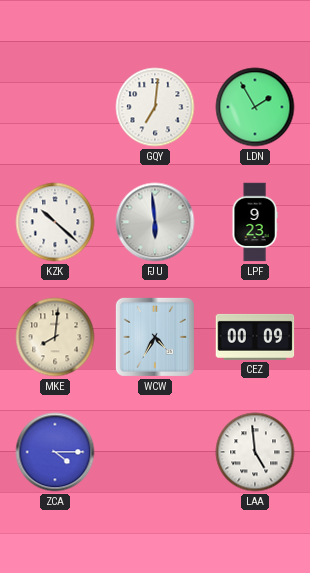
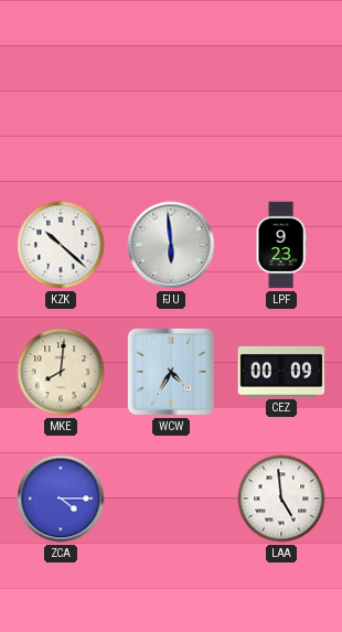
GQY: 7:01 -> none
LDN: 1:55 -> none
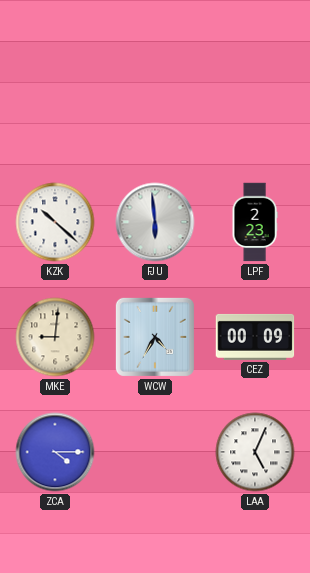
LPF: 9:23 -> 2:23
MKE: 8:01 -> 9:01
LAA: 4:59 -> 5:04
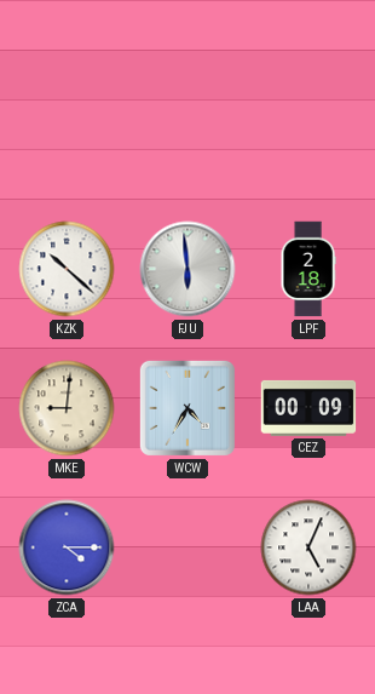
LPF: 2:23 -> 2:18
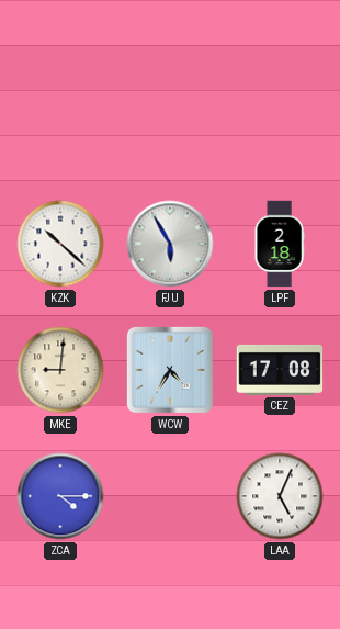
FJU: 5:59 -> 5:55
CEZ: 00:09 -> 17:08
